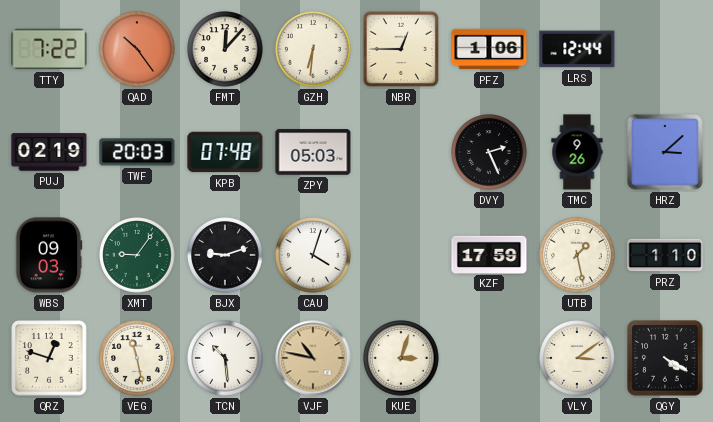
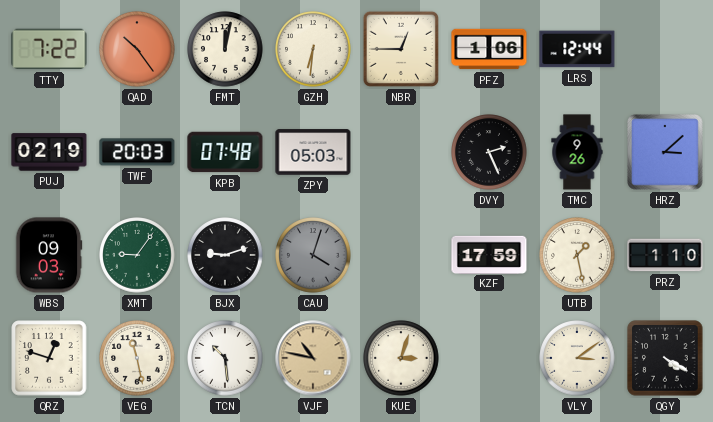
FMT: 12:07 -> 12:02
CAU dial: white -> grey
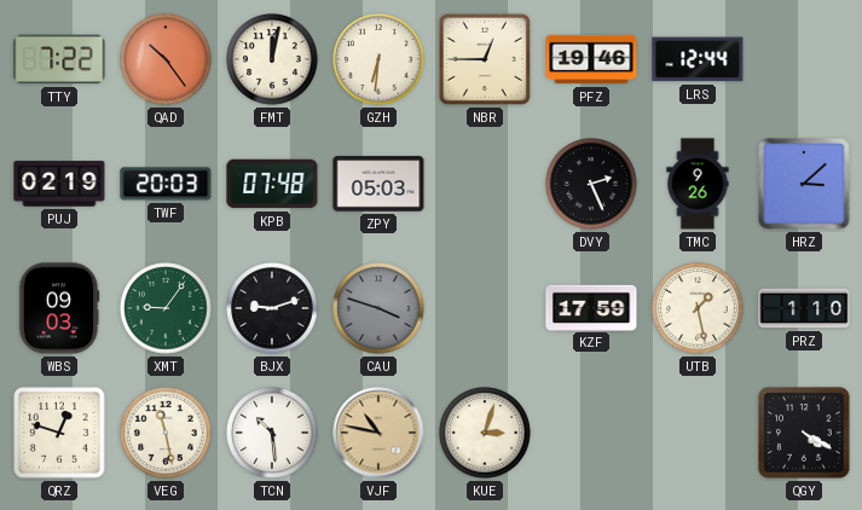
PFZ: 1:06 -> 19:46
CAU: 4:03 -> 3:48
VLY: 3:09 -> none
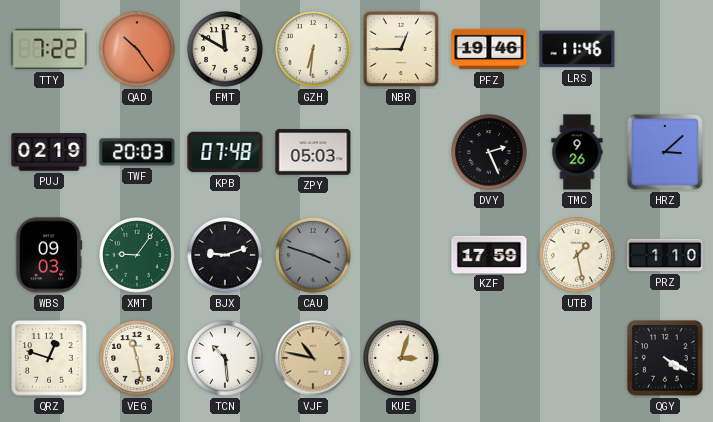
FMT: 12:02 -> 11:50
LRS: 12:44 -> 11:46
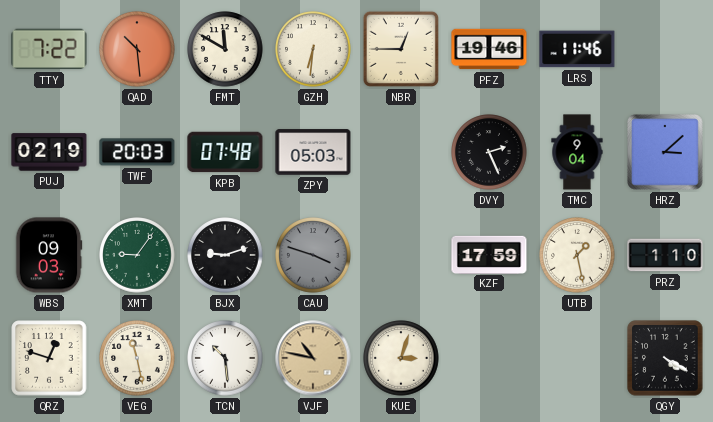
QAD: 10:24 -> 10:29
TMC: 9:26 -> 9:04
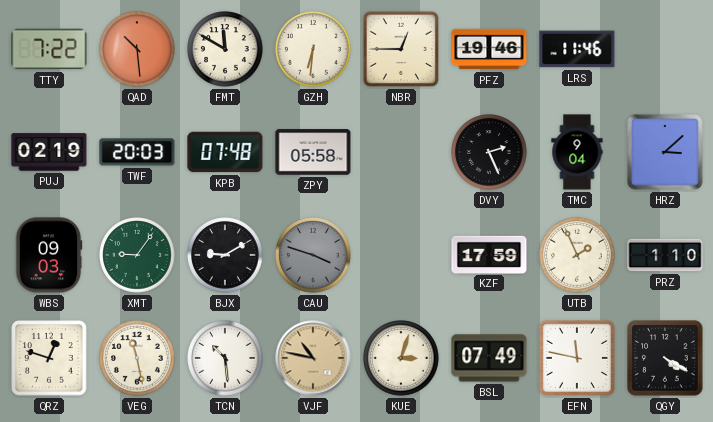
ZPY: 05:03 -> 05:58
BJX: 9:12 -> 9:10
UTB: 1:28 -> 1:56
BSL: none -> 07:49
EFN: none -> 11:47
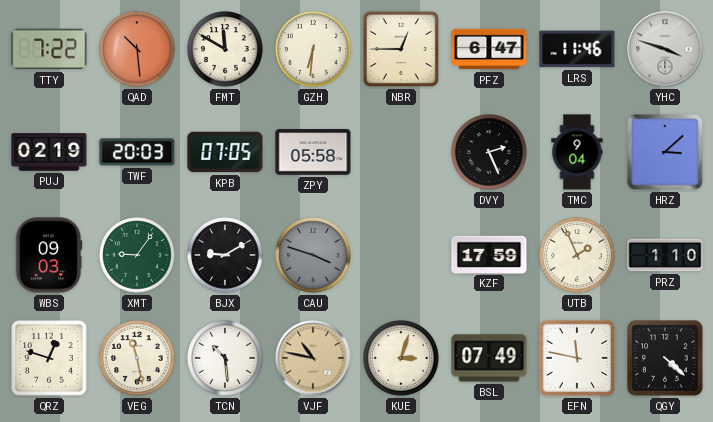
PFZ: 19:46 -> 6:47
YHC: none -> 3:48
KPB: 07:48 -> 07:05
QGY: 4:20 -> 4:22
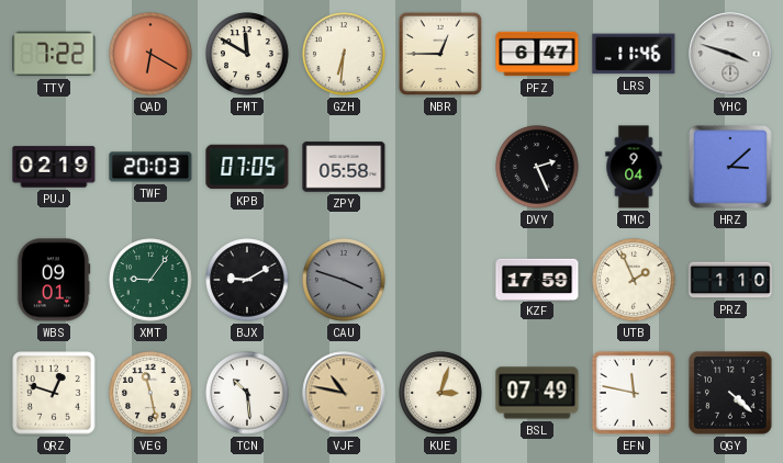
QAD: 10:29 -> 6:20
WBS: 09:03 -> 09:01
